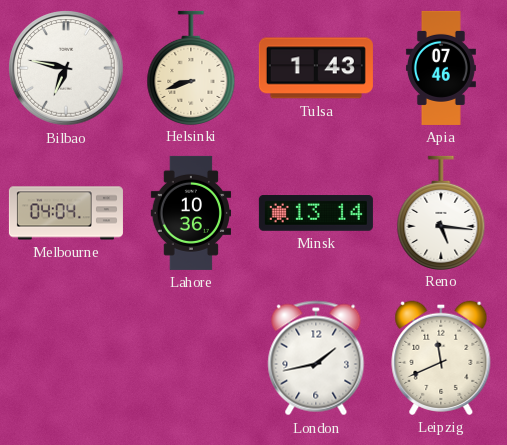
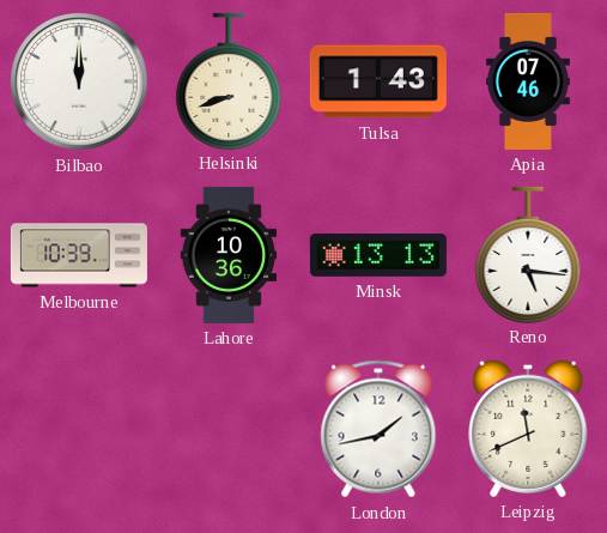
Bilbao: 6:47 -> 12:00
Melbourne: 04:04 -> 10:39
Minsk: 13:14 -> 13:13
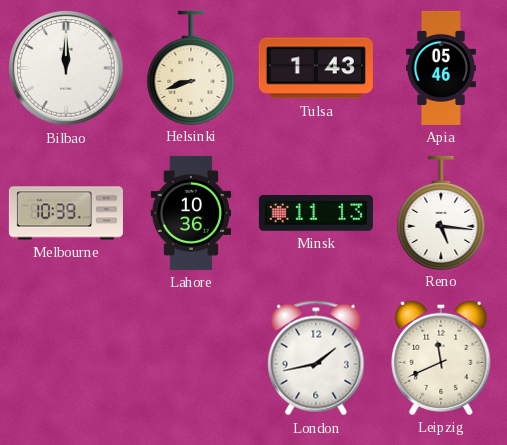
Apia: 07:46 -> 05:46
Minsk: 13:13 -> 11:13
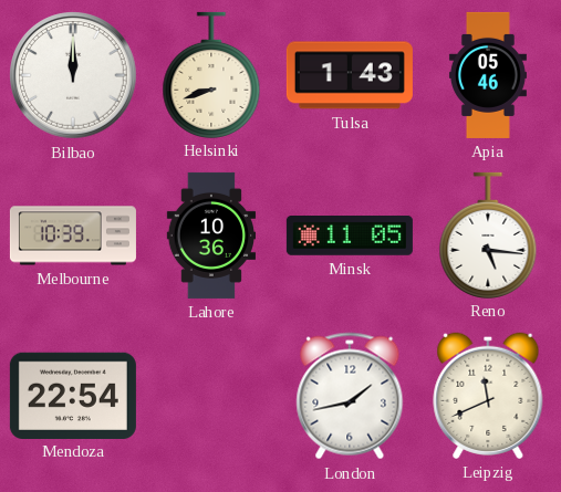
Minsk: 11:13 -> 11:05
Mendoza: none -> 22:54
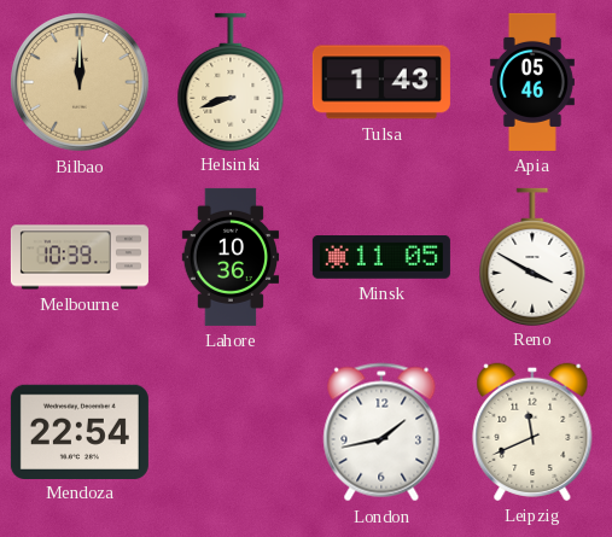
Bilbao dial: white -> champagne
Reno: 5:16 -> 3:50
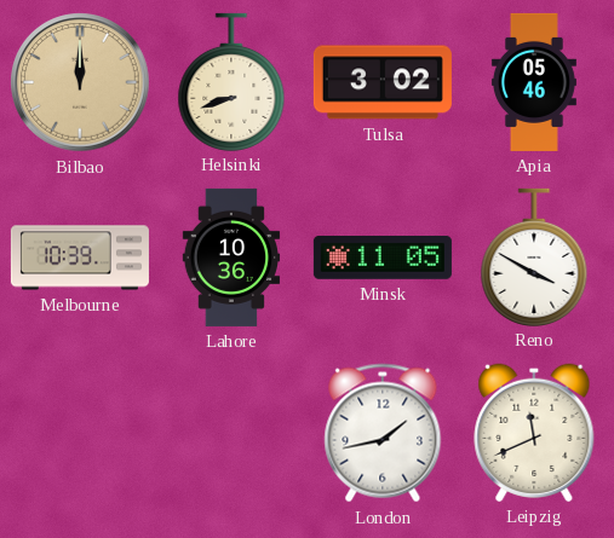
Tulsa: 1:43 -> 3:02
Mendoza: 22:54 -> none
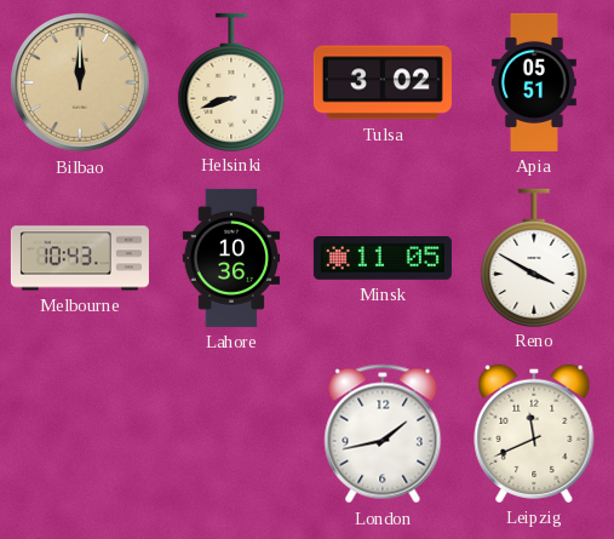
Apia: 05:46 -> 05:51
Melbourne: 10:39 -> 10:43
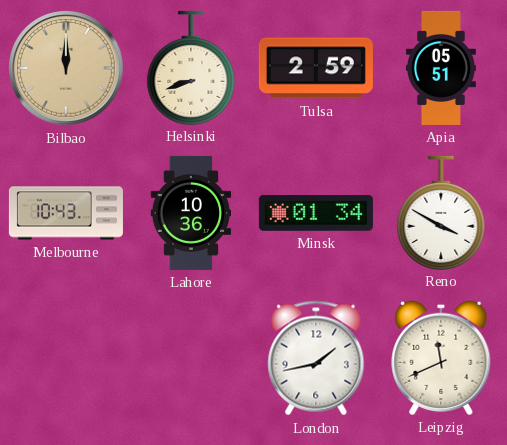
Tulsa: 3:02 -> 2:59
Minsk: 11:05 -> 01:34
